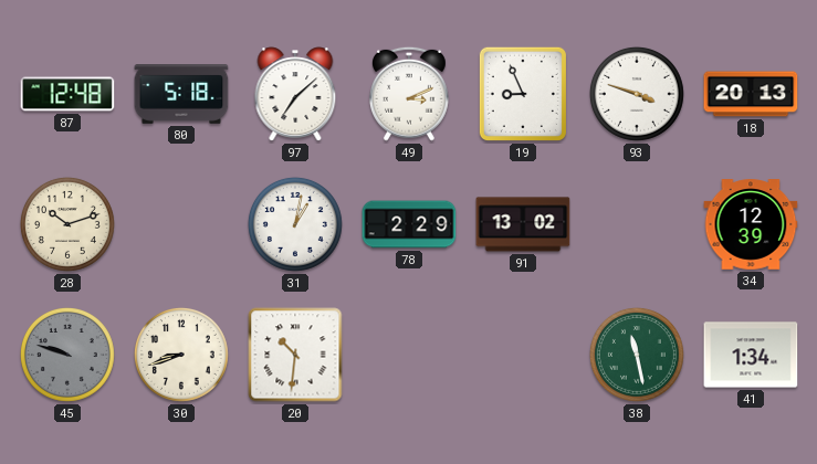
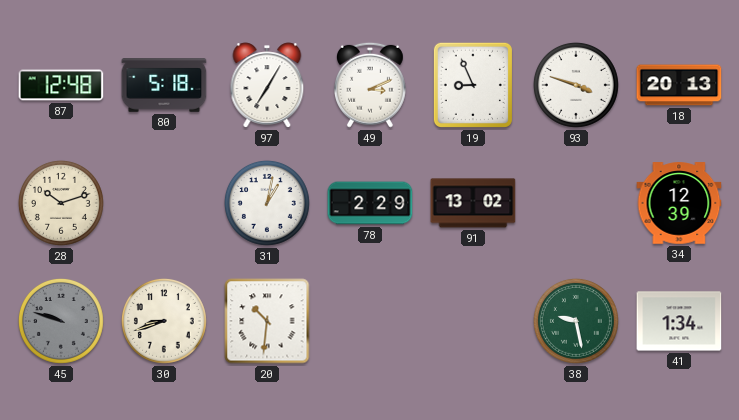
97: 7:08 -> 7:05
38: 11:28 -> 9:28
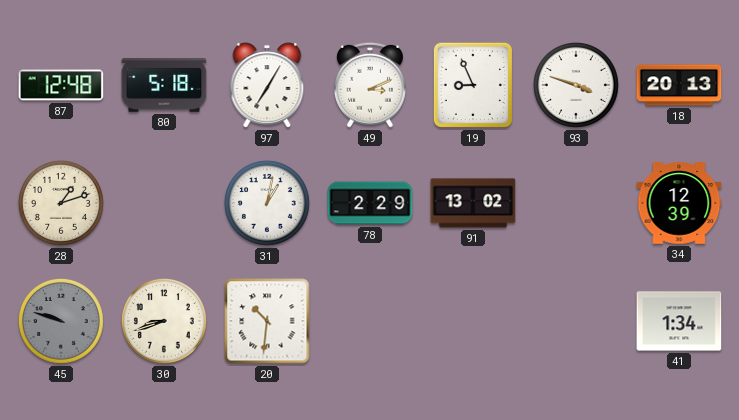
28: 10:12 -> 1:12
38: 9:28 -> none
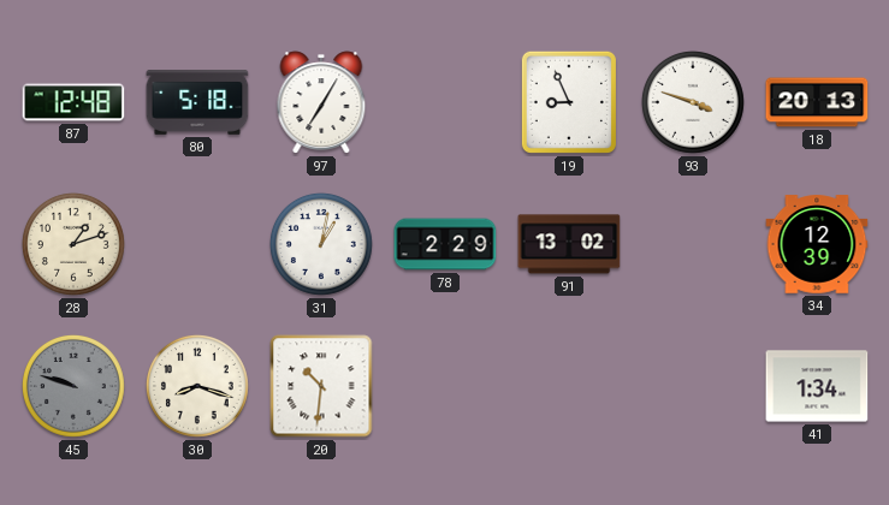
49: 3:11 -> none
30: 8:42 -> 8:18
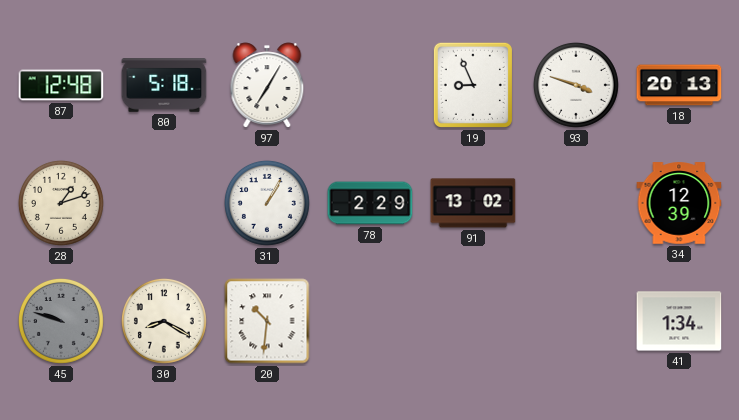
31: 1:02 -> 1:05
30: 8:18 -> 8:20
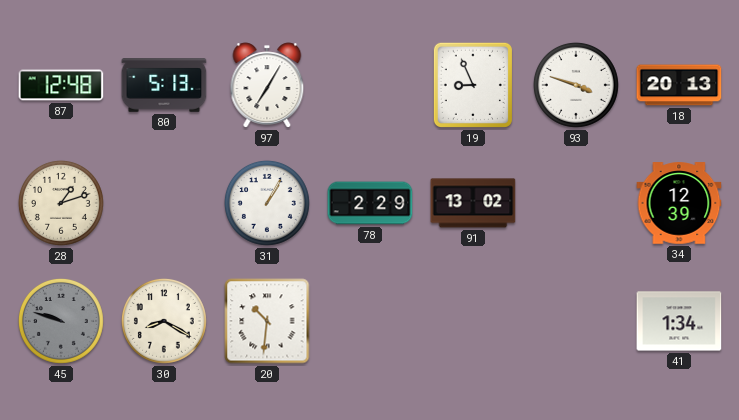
80: 5:18 -> 5:13
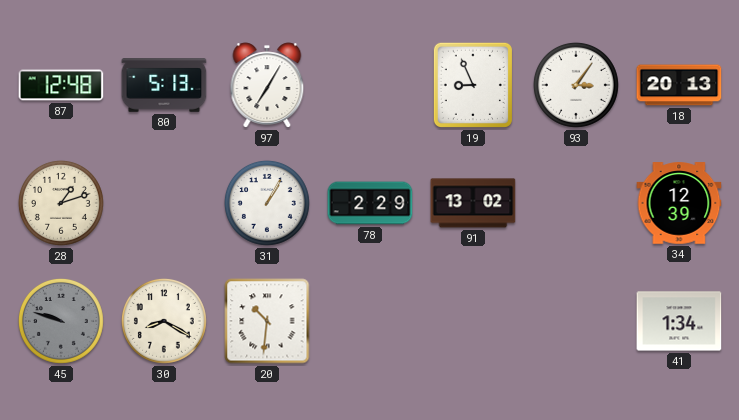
93: 3:48 -> 3:06
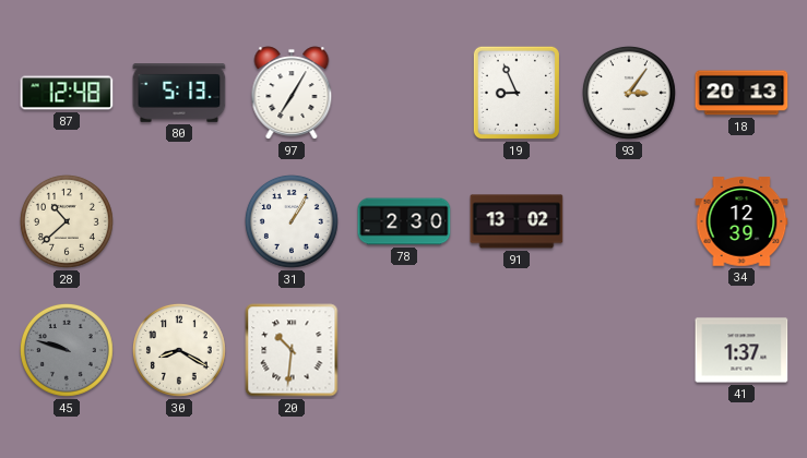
28: 1:12 -> 10:38
78: 2:29 -> 2:30
41: 1:34 -> 1:37
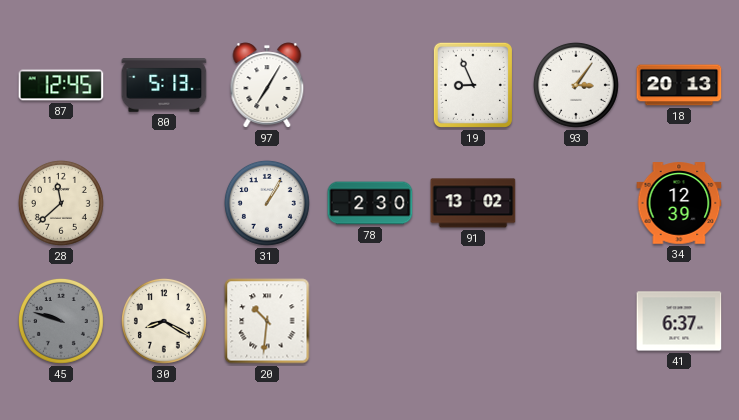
87: 12:48 -> 12:45
28: 10:38 -> 11:38
41: 1:37 -> 6:37
